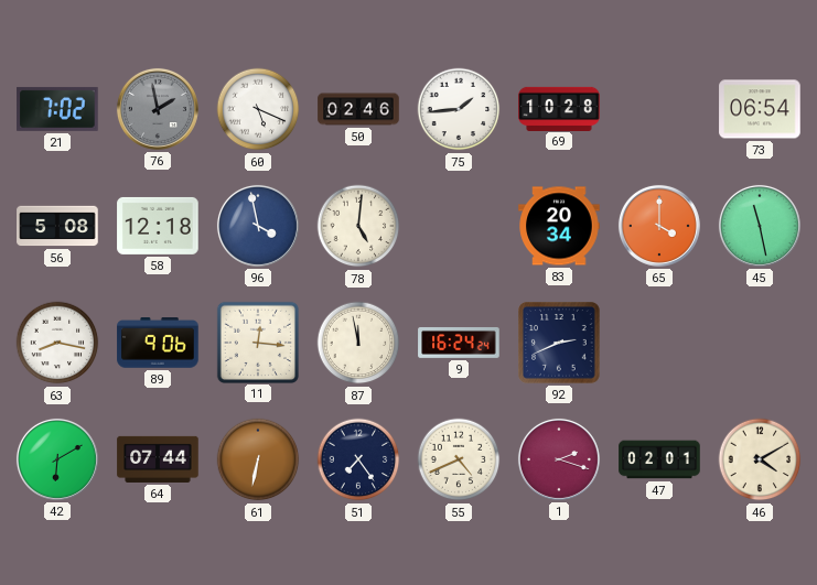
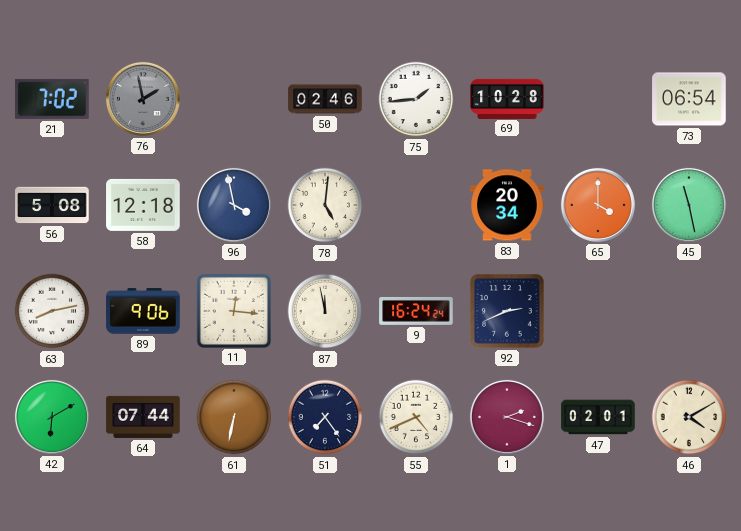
60: 5:19 -> none
63: 8:17 -> 8:13
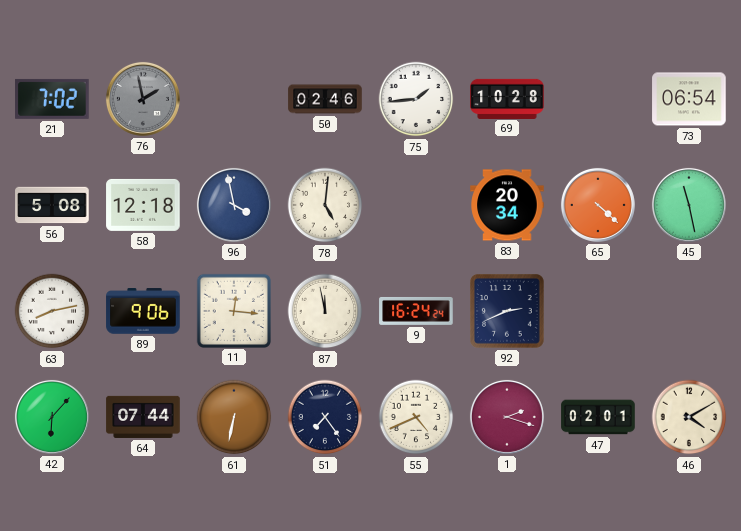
65: 4:00 -> 4:22
42: 6:10 -> 6:07
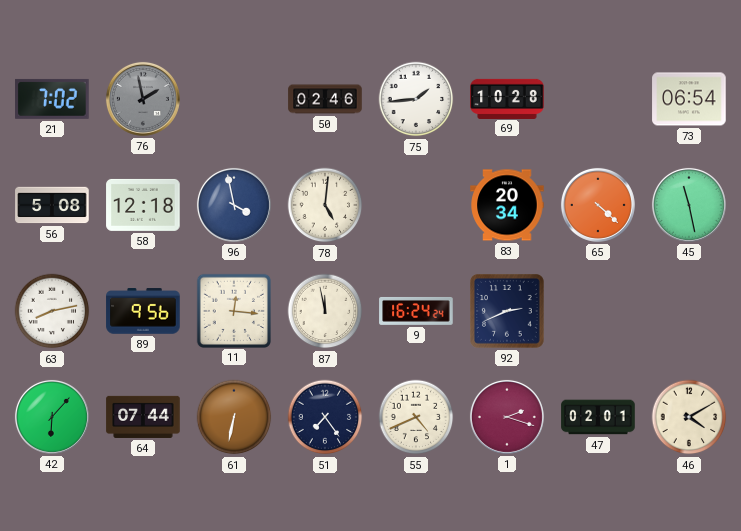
89: 9:06 -> 9:56
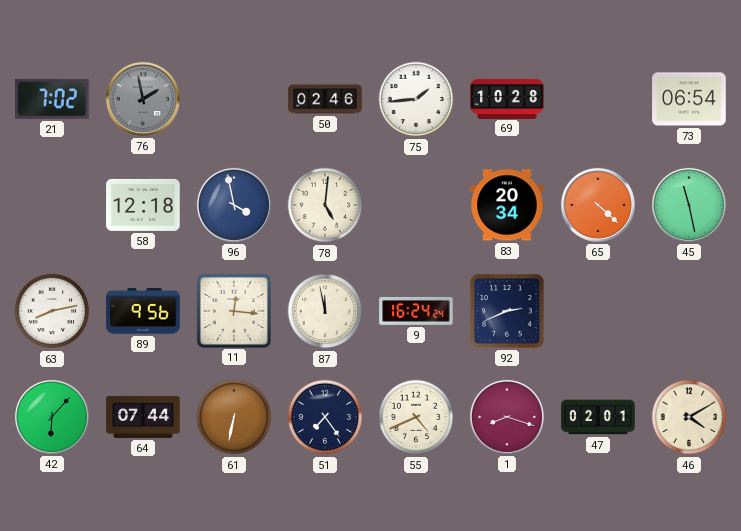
56: 5:08 -> none
1: 2:18 -> 8:18
